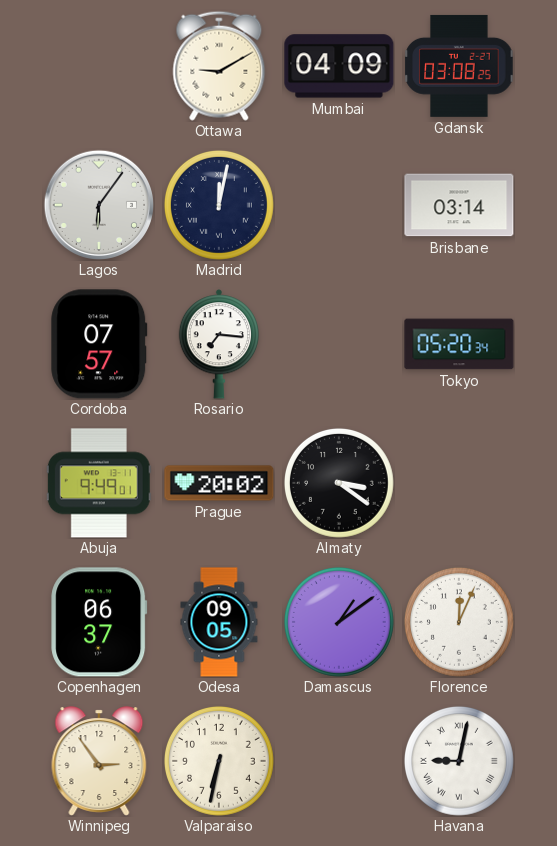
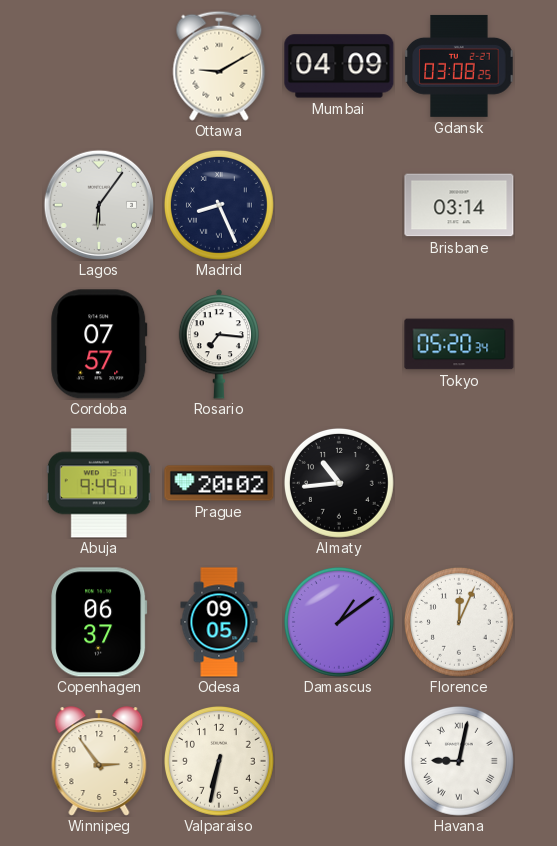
Madrid: 12:02 -> 8:26
Almaty: 3:21 -> 10:44
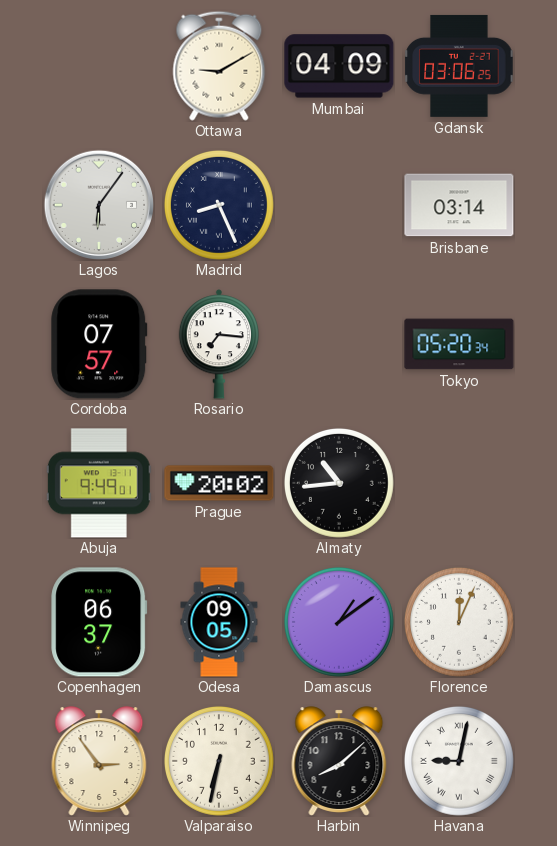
Gdansk: 03:08 -> 03:06
Harbin: none -> 8:08
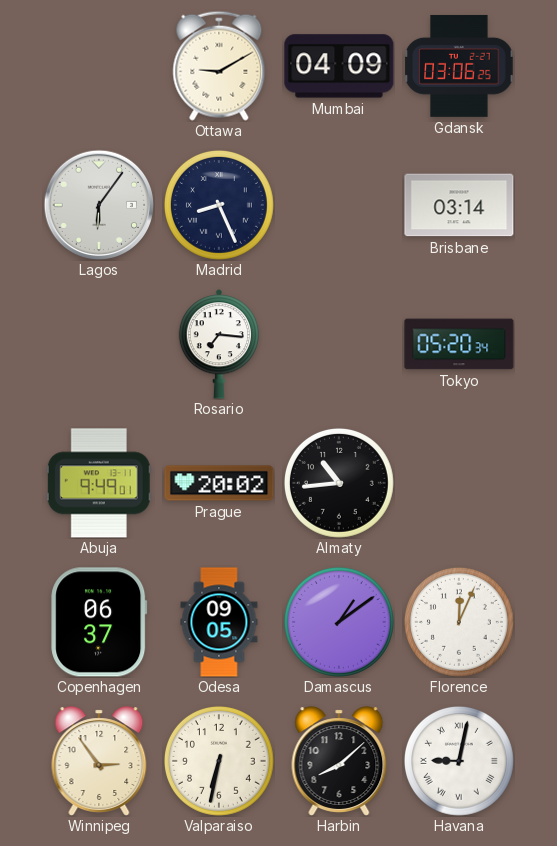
Cordoba: 07:57 -> none
